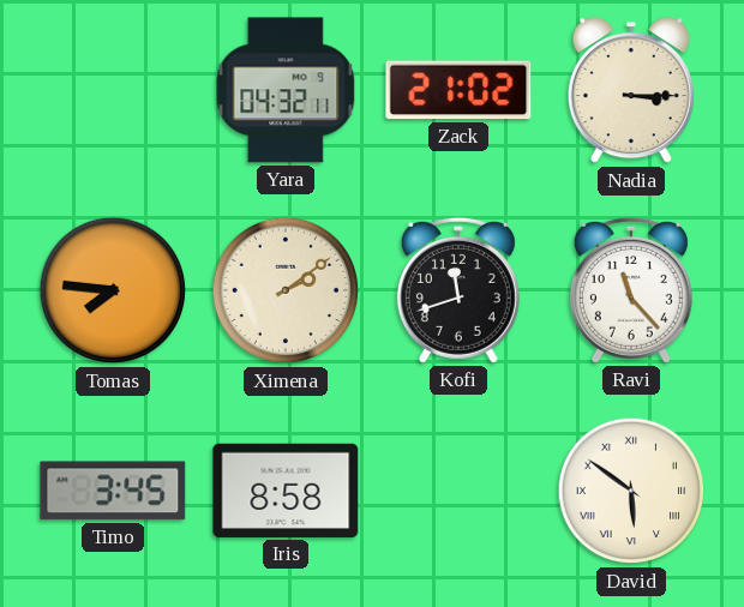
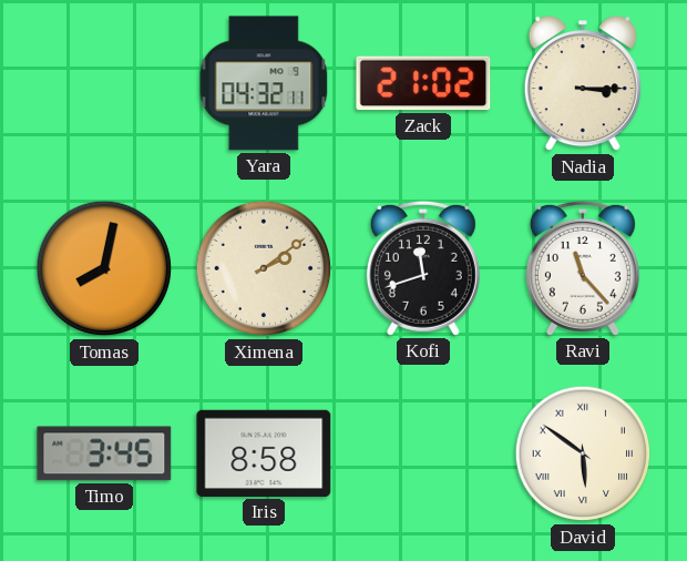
Tomas: 7:46 -> 8:02
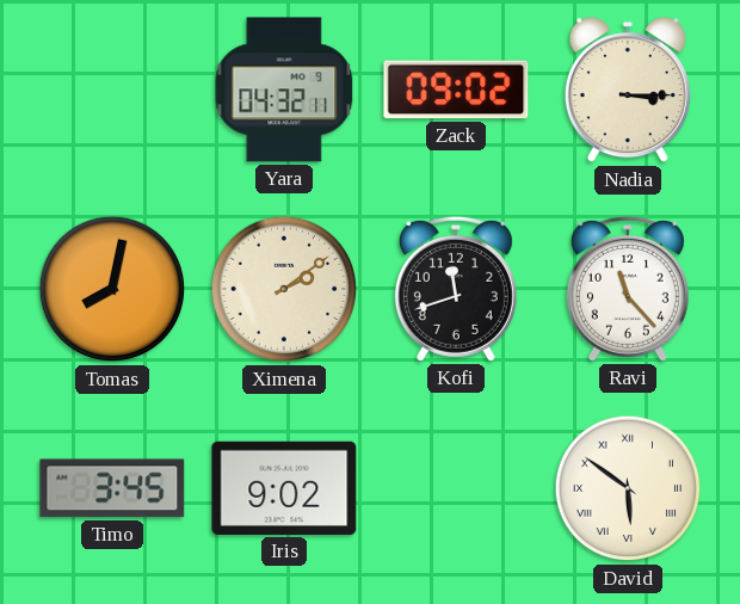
Zack: 21:02 -> 09:02
Iris: 8:58 -> 9:02
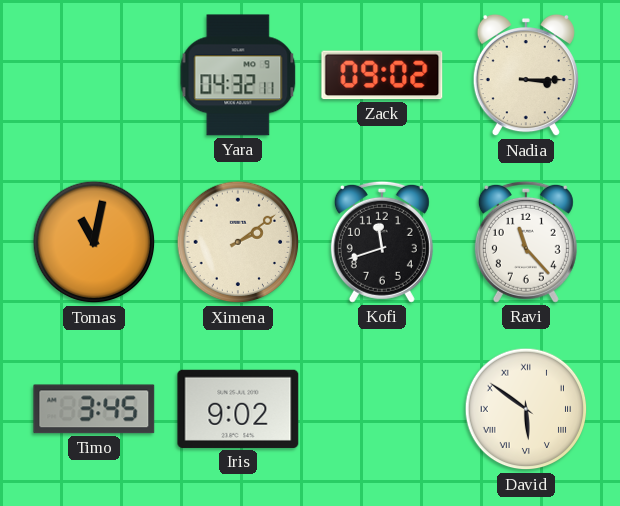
Tomas: 8:02 -> 11:02
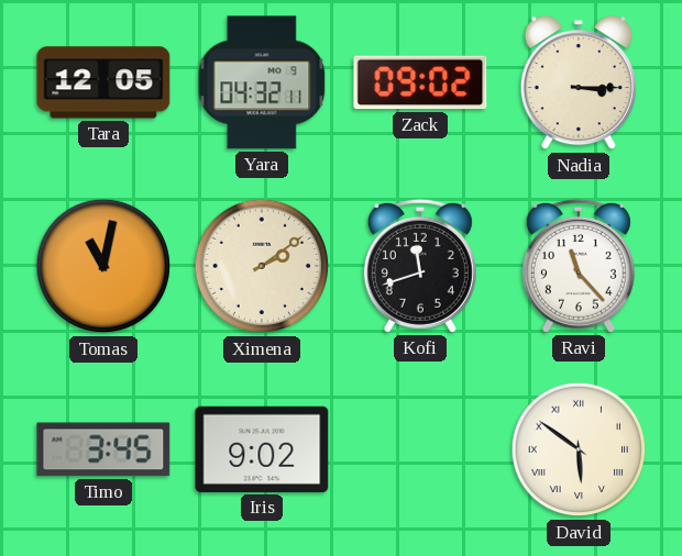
Tara: none -> 12:05
